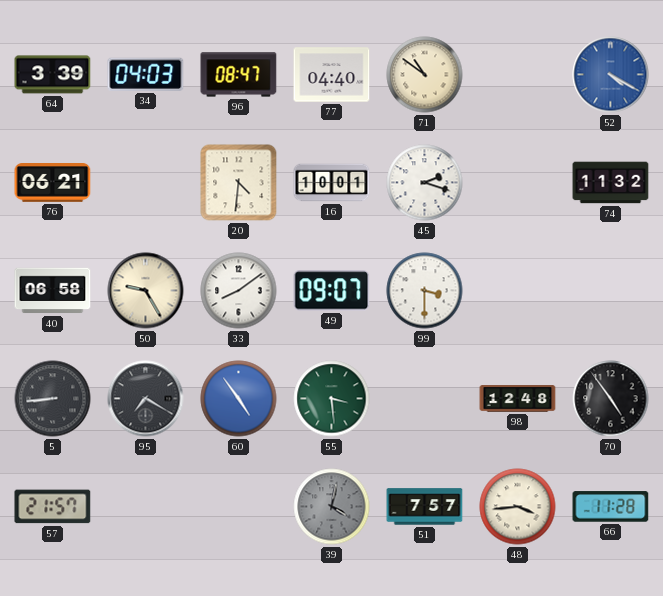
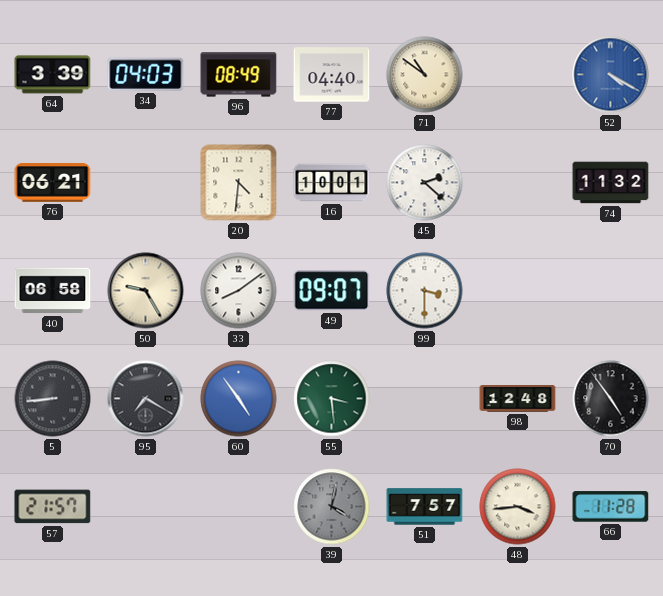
96: 08:47 -> 08:49
45: 2:18 -> 2:22
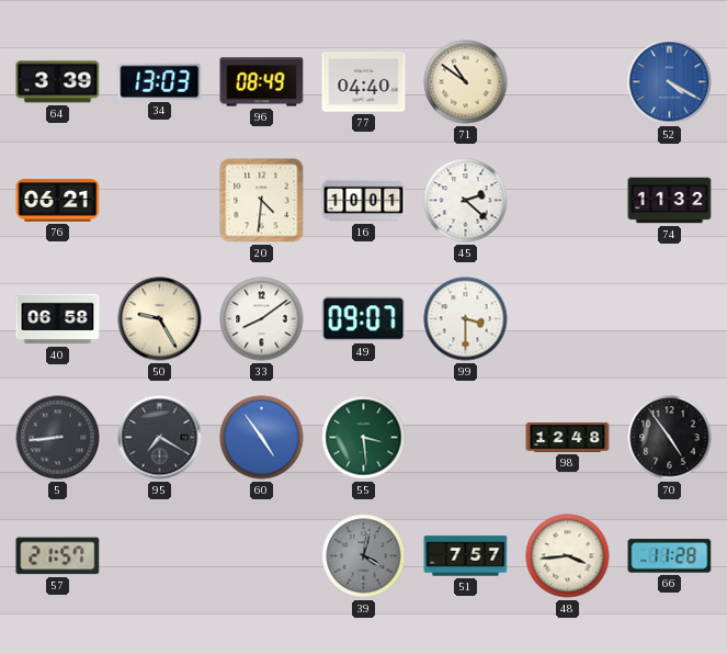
34: 04:03 -> 13:03
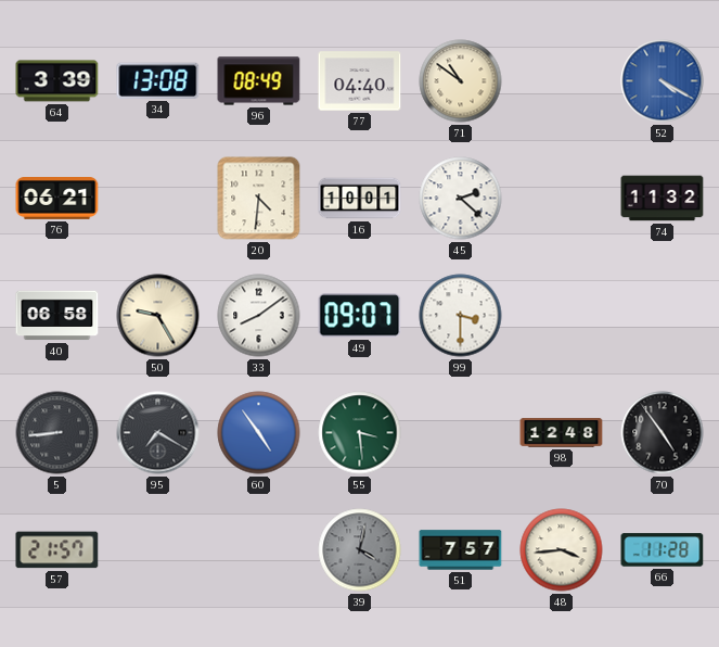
34: 13:03 -> 13:08
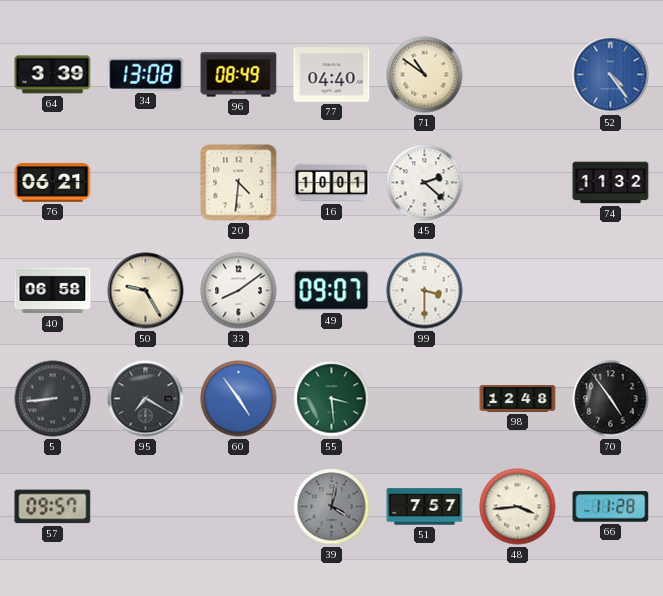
52: 4:20 -> 4:24
57: 21:57 -> 09:57
